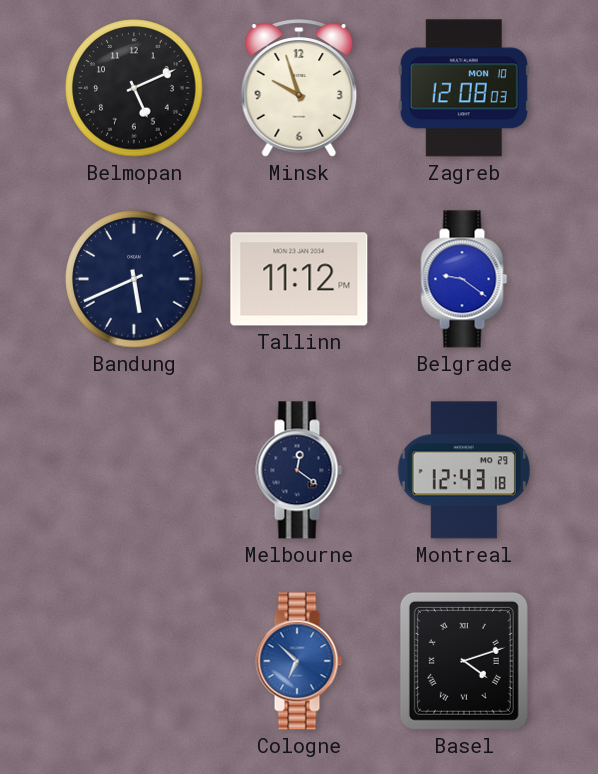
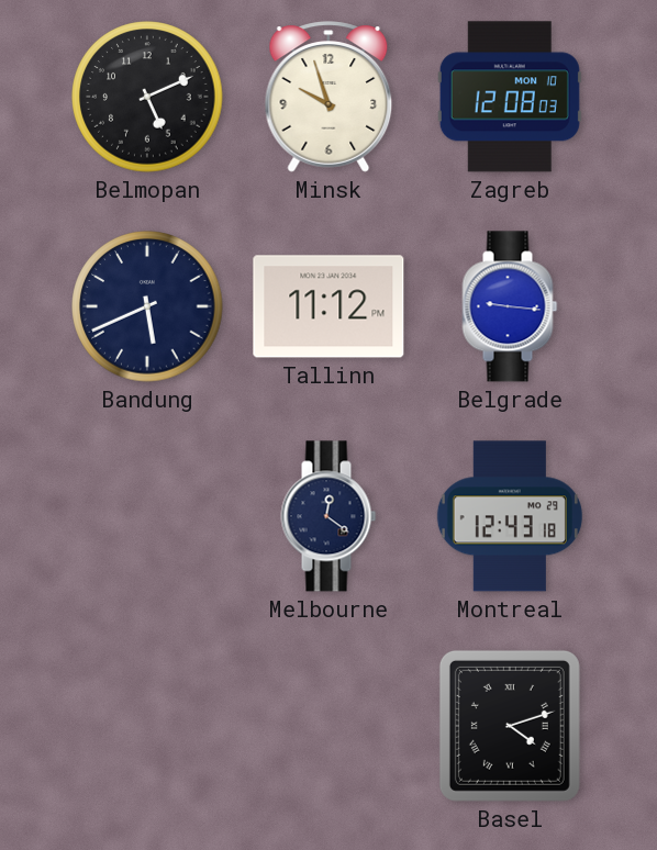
Belgrade: 9:21 -> 9:16
Cologne: 6:52 -> none
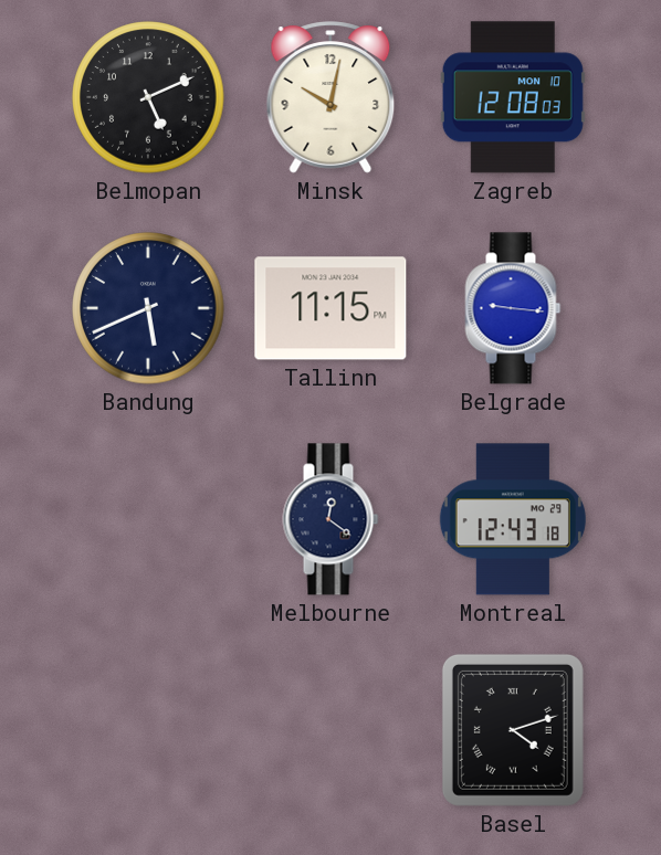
Minsk: 9:57 -> 10:02
Tallinn: 11:12 -> 11:15
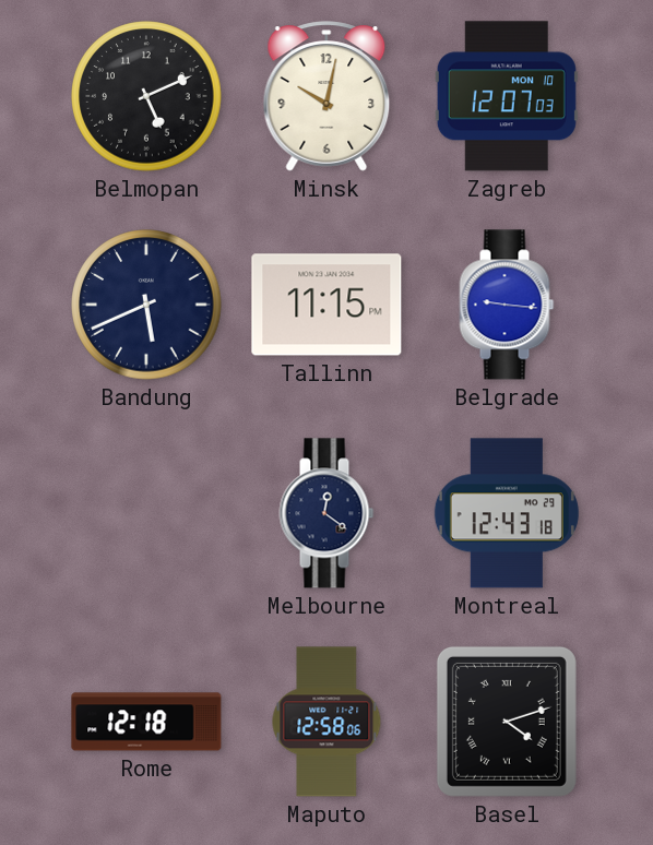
Zagreb: 12:08 -> 12:07
Rome: none -> 12:18
Maputo: none -> 12:58
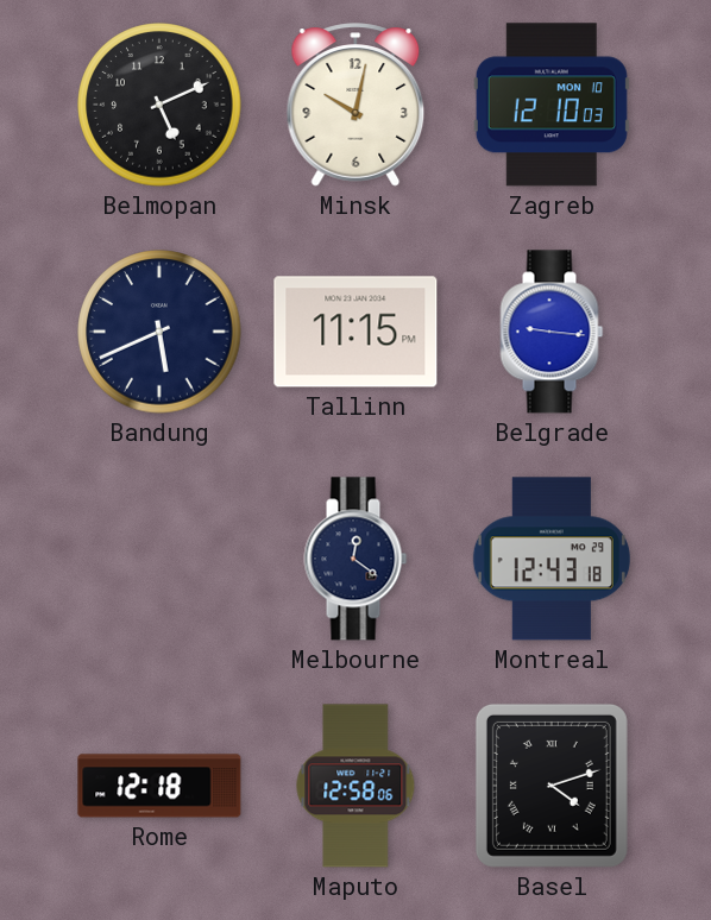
Zagreb: 12:07 -> 12:10
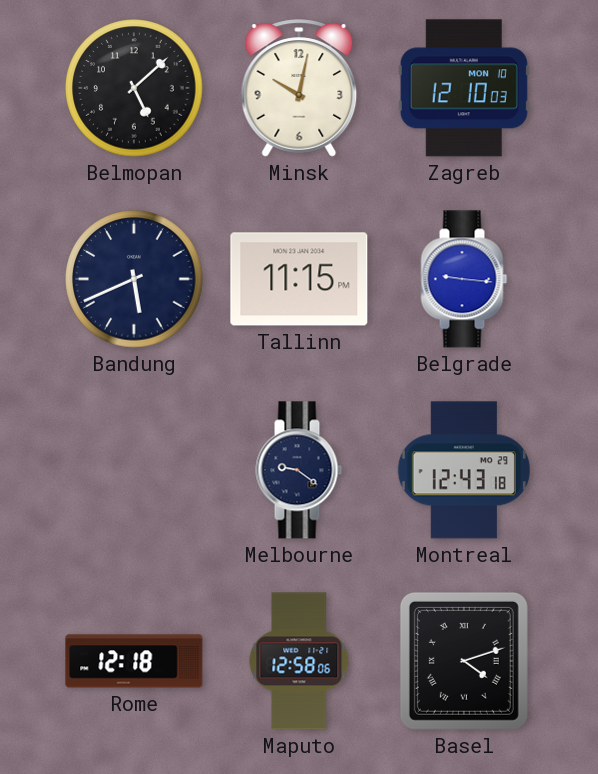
Belmopan: 5:11 -> 5:08
Melbourne: 12:21 -> 9:21
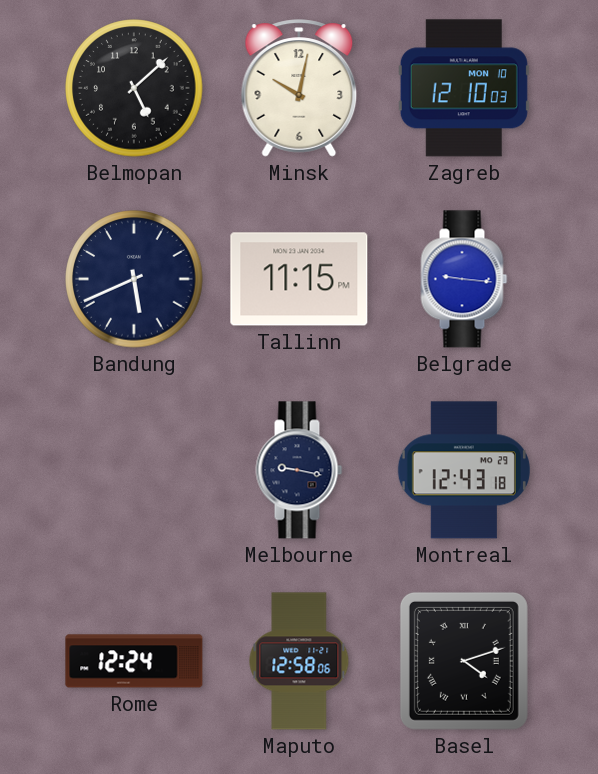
Melbourne: 9:21 -> 9:17
Rome: 12:18 -> 12:24
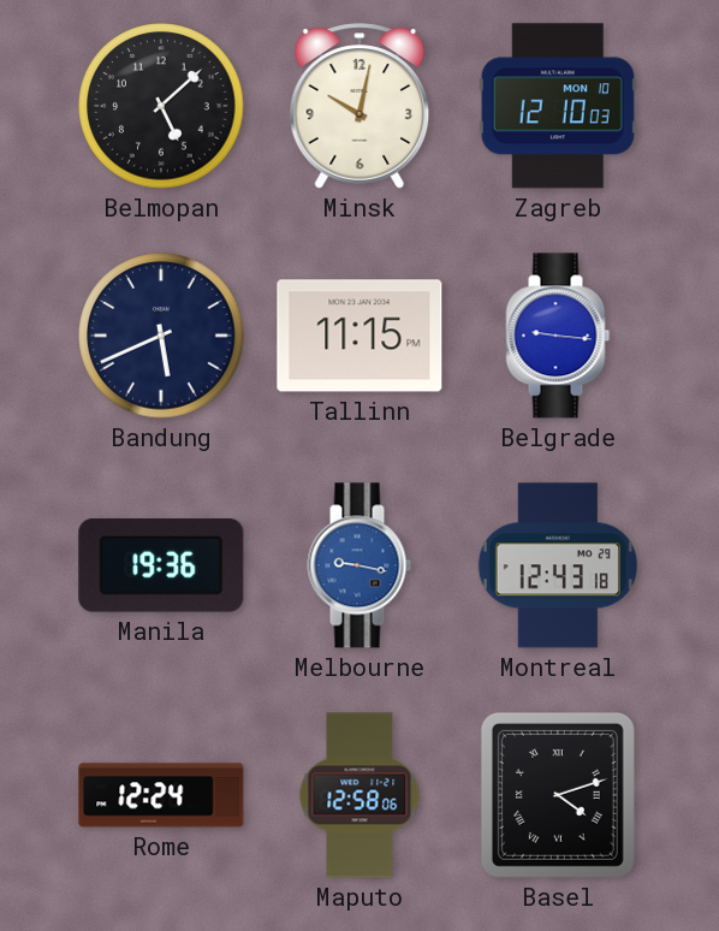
Manila: none -> 19:36
Melbourne dial: navy -> blue
